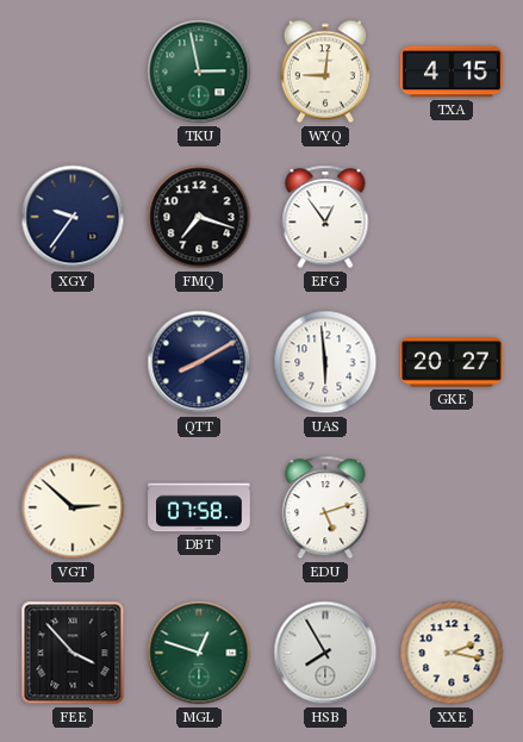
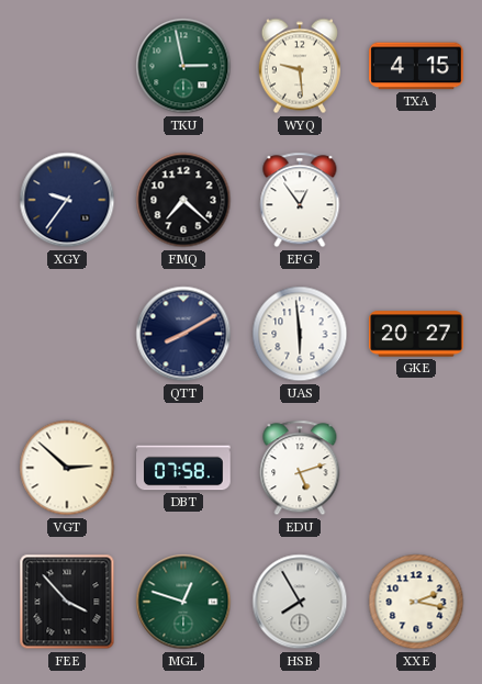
WYQ: 9:01 -> 9:29
FMQ: 7:18 -> 7:22
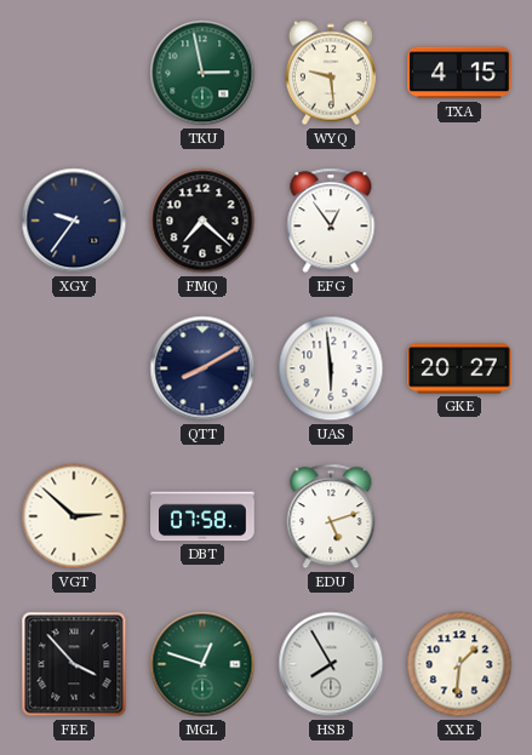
XXE: 2:17 -> 1:31
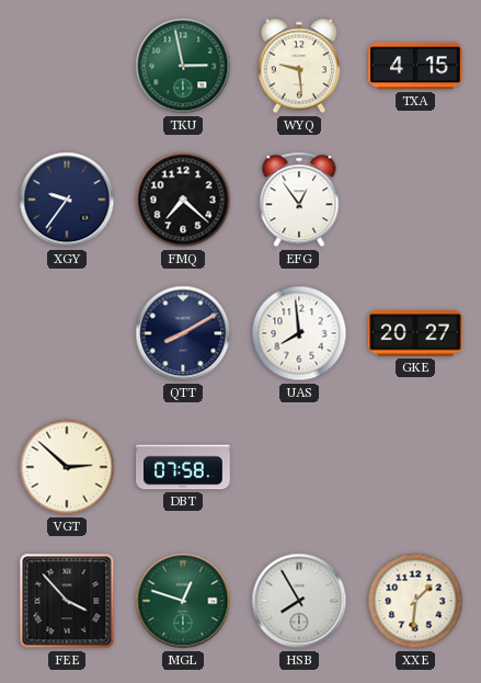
UAS: 5:59 -> 7:59
EDU: 5:12 -> none
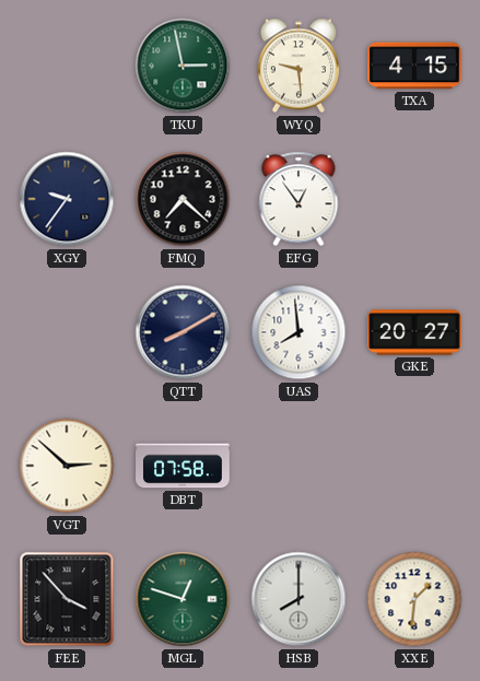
HSB: 7:55 -> 8:00
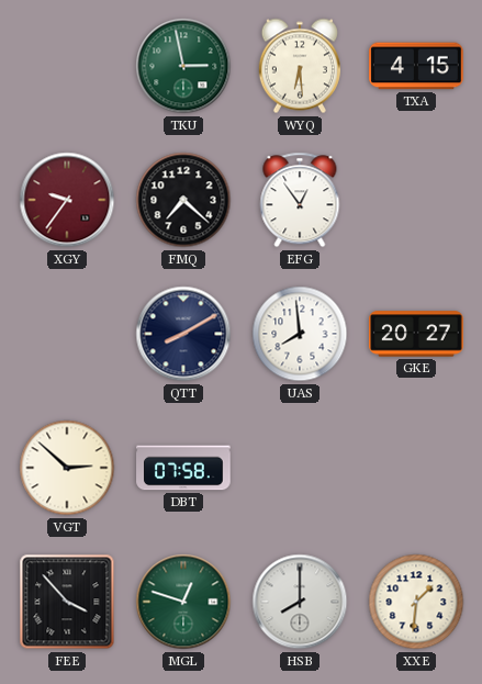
WYQ: 9:29 -> 6:29
XGY dial: navy -> burgundy
